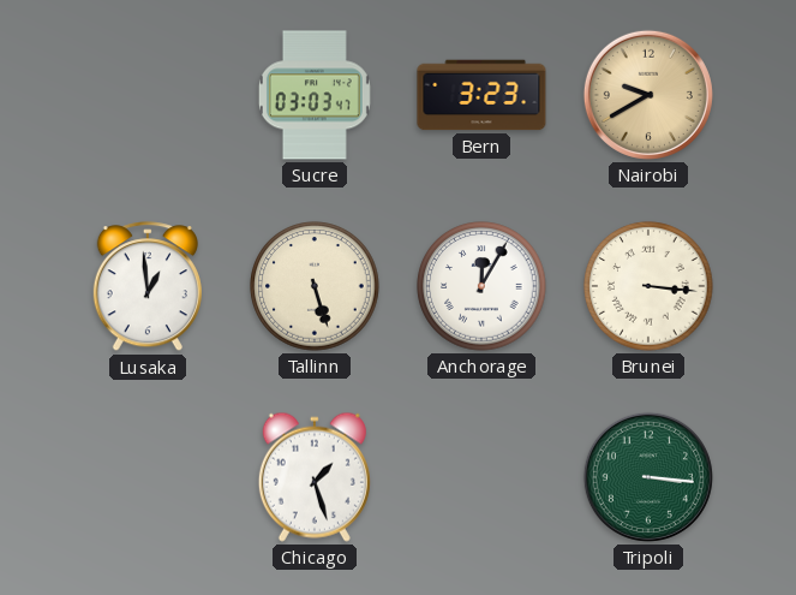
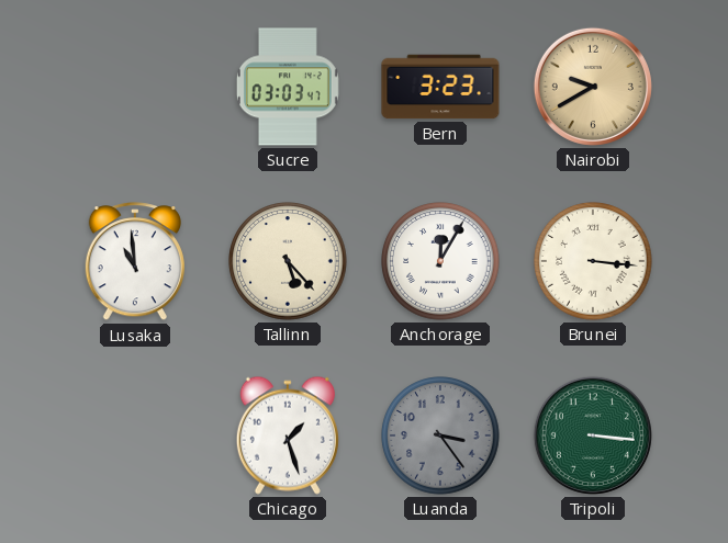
Lusaka: 12:59 -> 10:59
Tallinn: 5:27 -> 5:23
Luanda: none -> 3:24
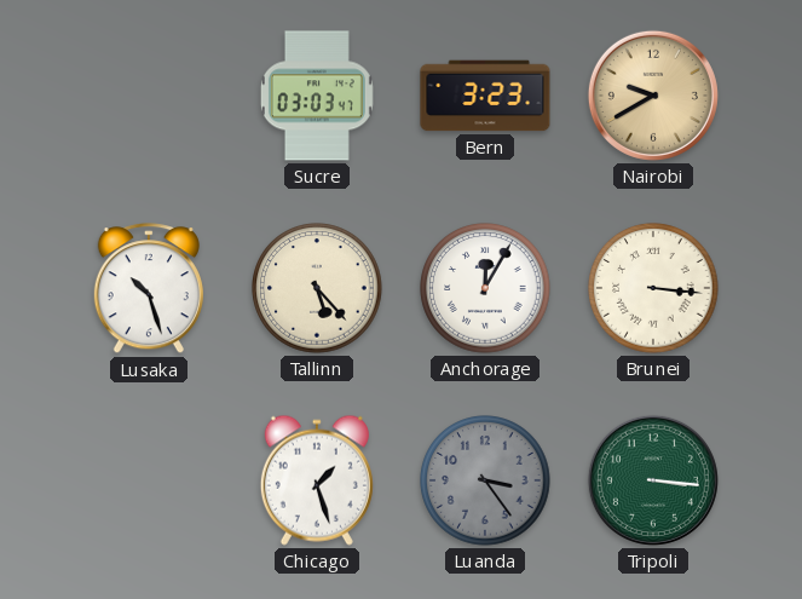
Lusaka: 10:59 -> 10:27
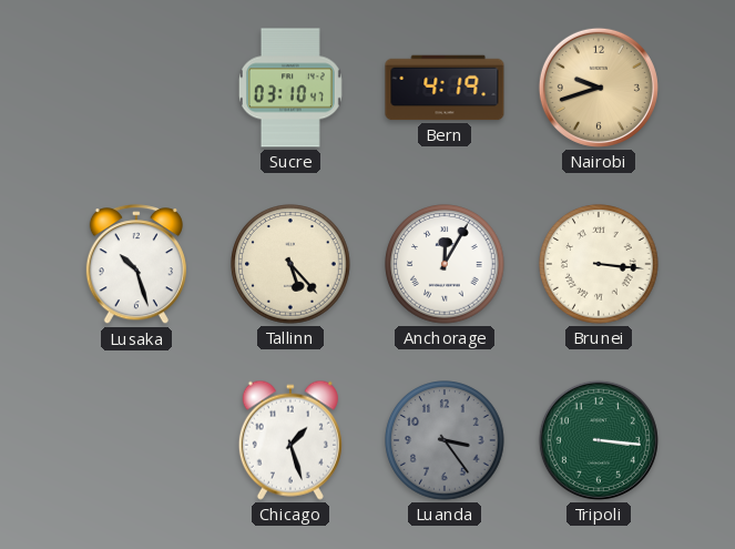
Sucre: 03:03 -> 03:10
Bern: 3:23 -> 4:19
Nairobi: 9:40 -> 9:42
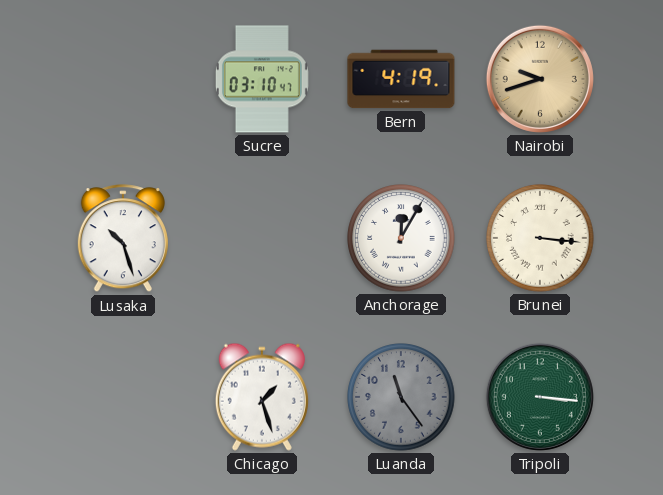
Tallinn: 5:23 -> none
Luanda: 3:24 -> 11:24
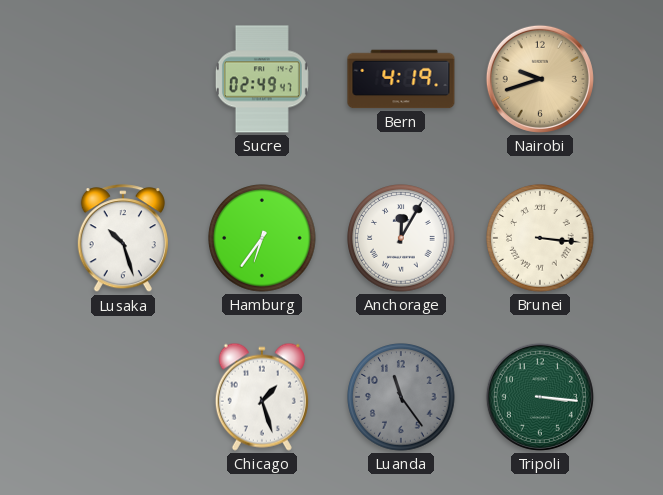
Sucre: 03:10 -> 02:49
Hamburg: none -> 6:36
